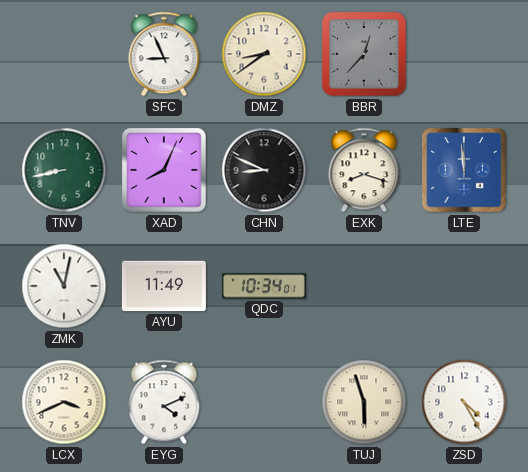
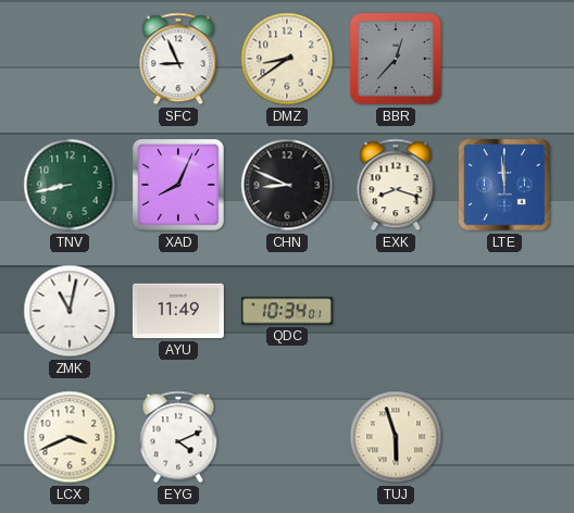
ZSD: 4:25 -> none
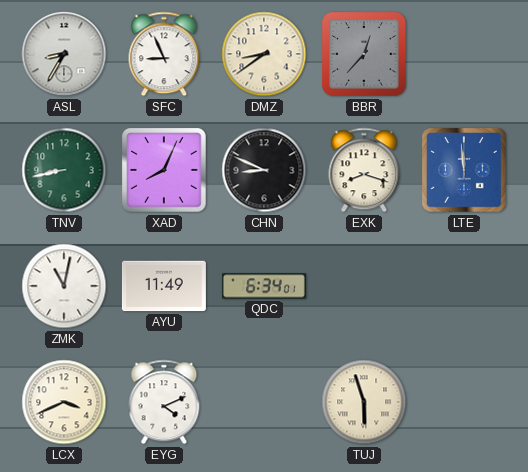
ASL: none -> 8:35
QDC: 10:34 -> 6:34
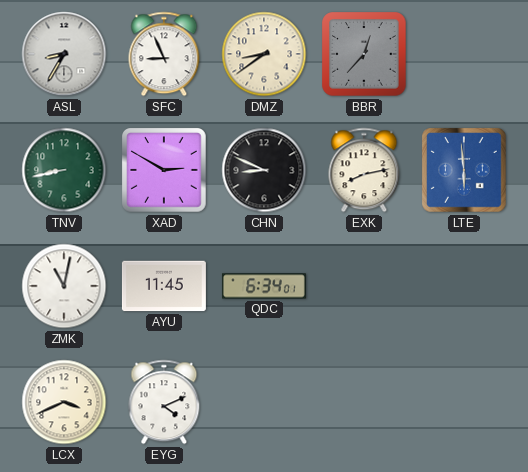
XAD: 8:04 -> 2:50
EXK: 8:18 -> 8:13
LTE: 11:59 -> 5:59
AYU: 11:49 -> 11:45
TUJ: 5:57 -> none
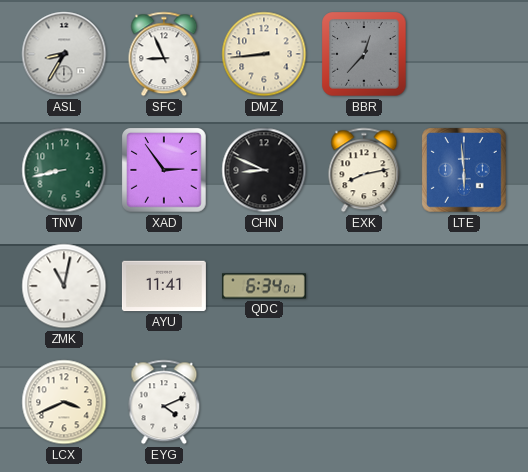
DMZ: 8:39 -> 8:44
XAD: 2:50 -> 2:54
AYU: 11:45 -> 11:41
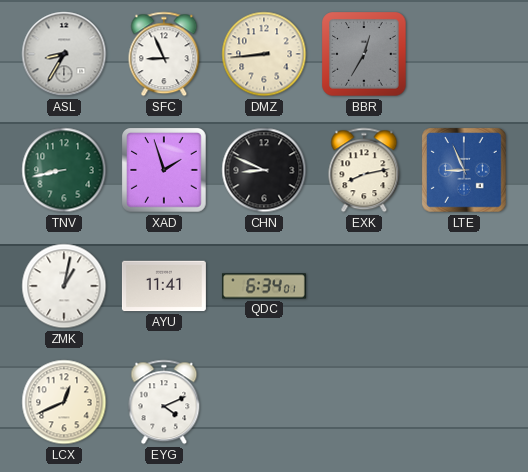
BBR: 12:37 -> 12:35
XAD: 2:54 -> 1:57
LTE: 5:59 -> 8:56
ZMK: 11:02 -> 1:02
LCX: 3:41 -> 12:41
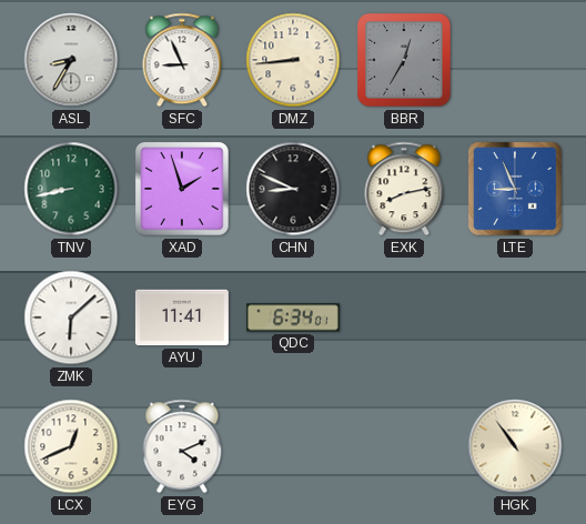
ZMK: 1:02 -> 6:08
HGK: none -> 10:54
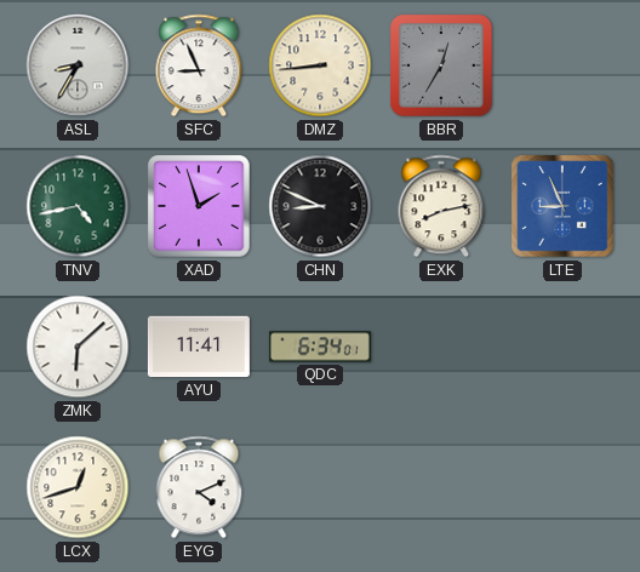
TNV: 8:43 -> 4:43
LCX: 12:41 -> 12:42
HGK: 10:54 -> none
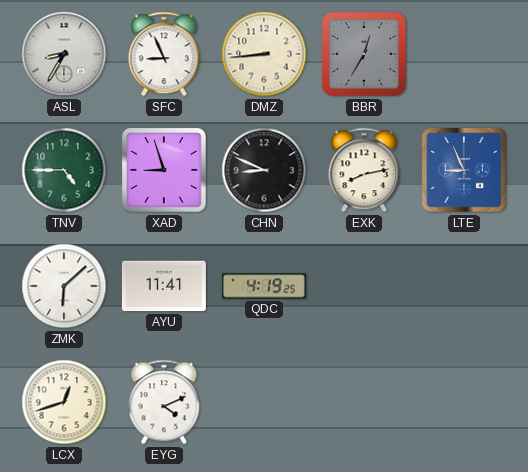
TNV: 4:43 -> 4:45
XAD: 1:57 -> 8:57
QDC: 6:34 -> 4:19
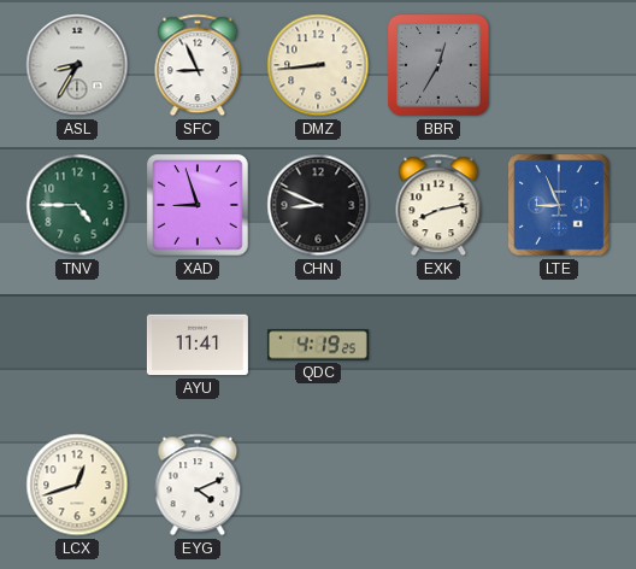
ZMK: 6:08 -> none
